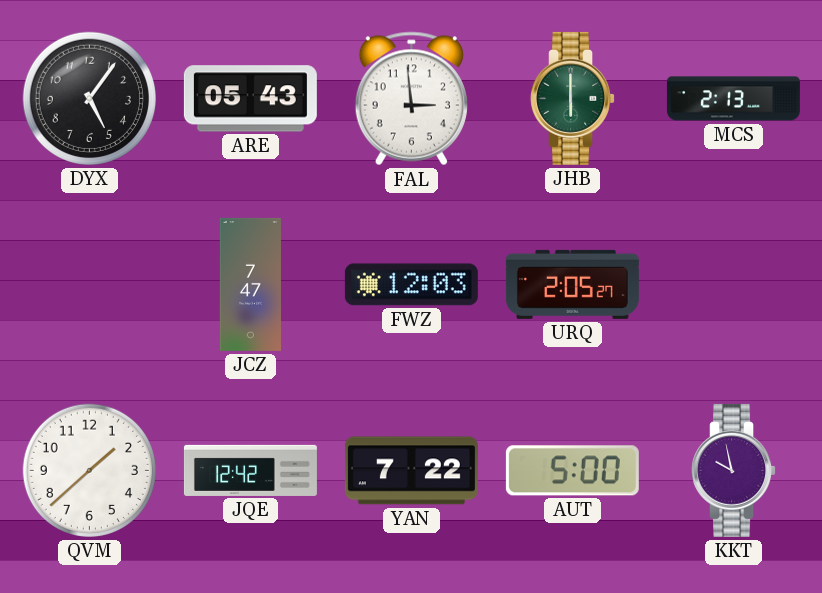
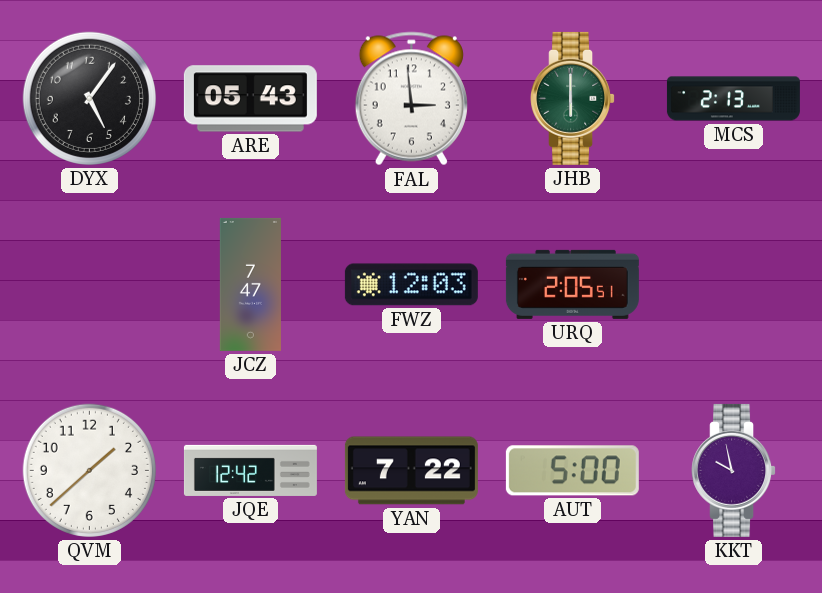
URQ: 2:05:27 -> 2:05:51
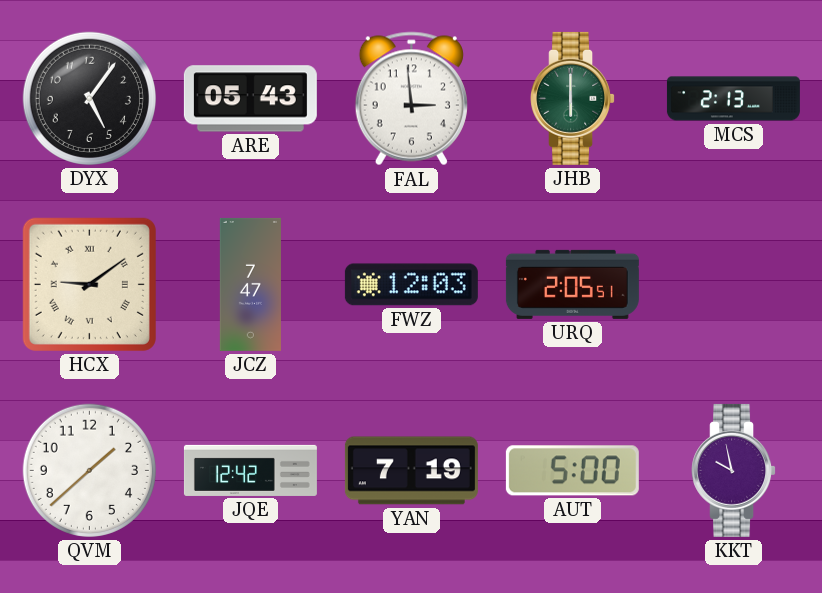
HCX: none -> 9:09
YAN: 7:22 -> 7:19
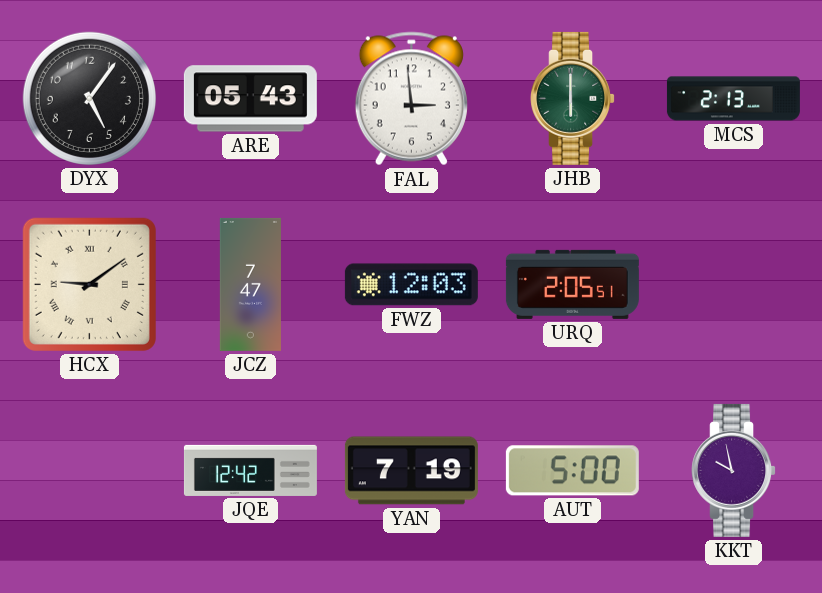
QVM: 1:38 -> none
